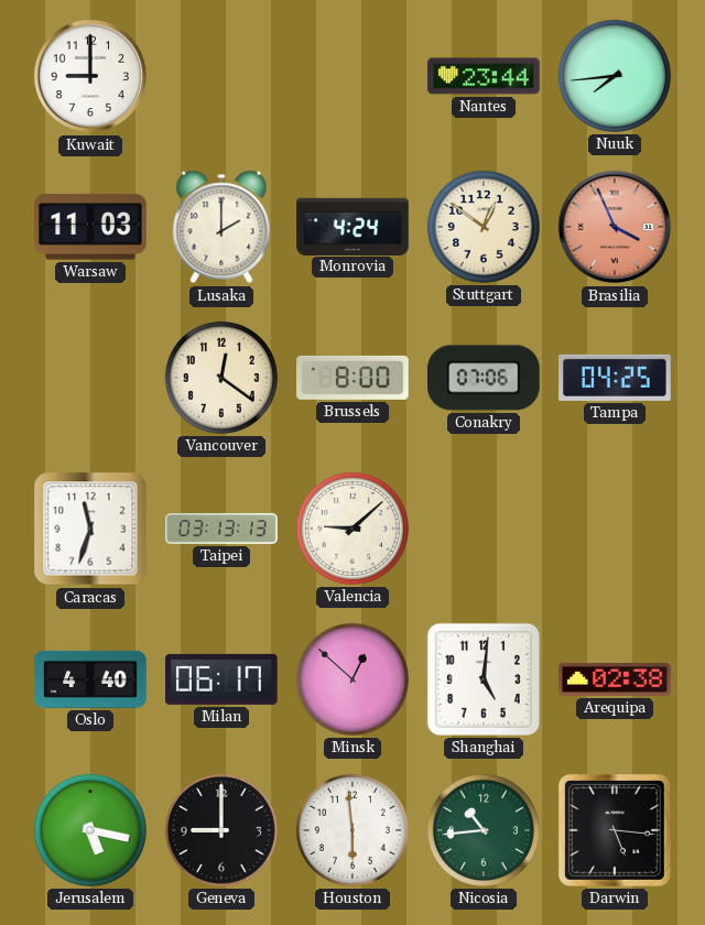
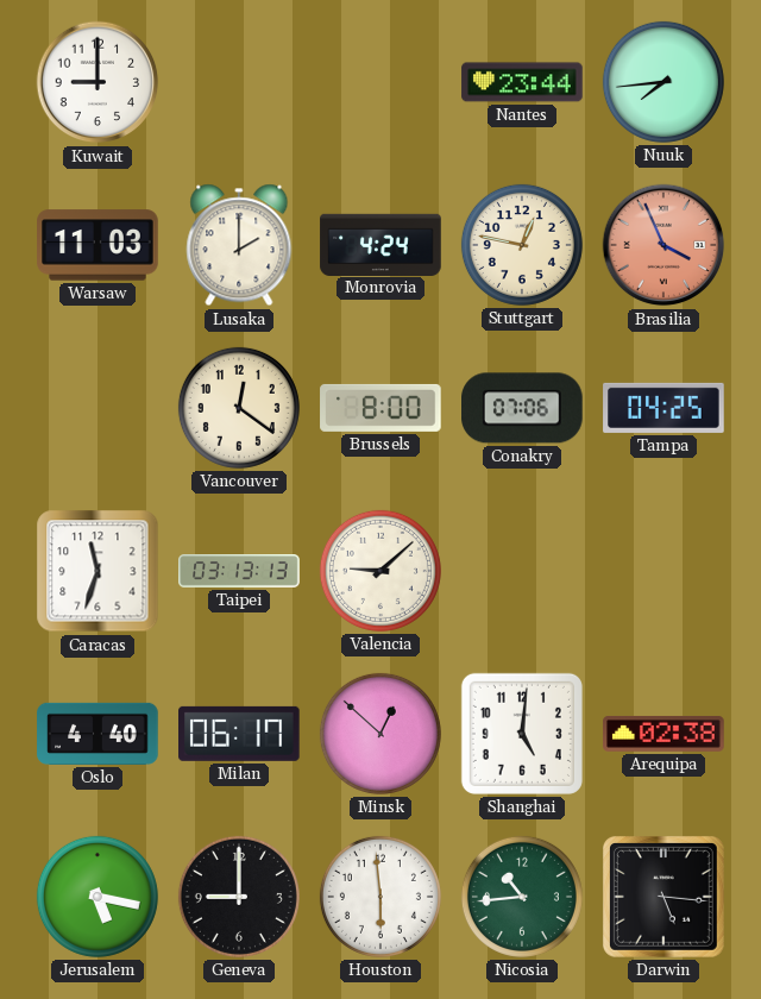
Stuttgart: 12:51 -> 12:47
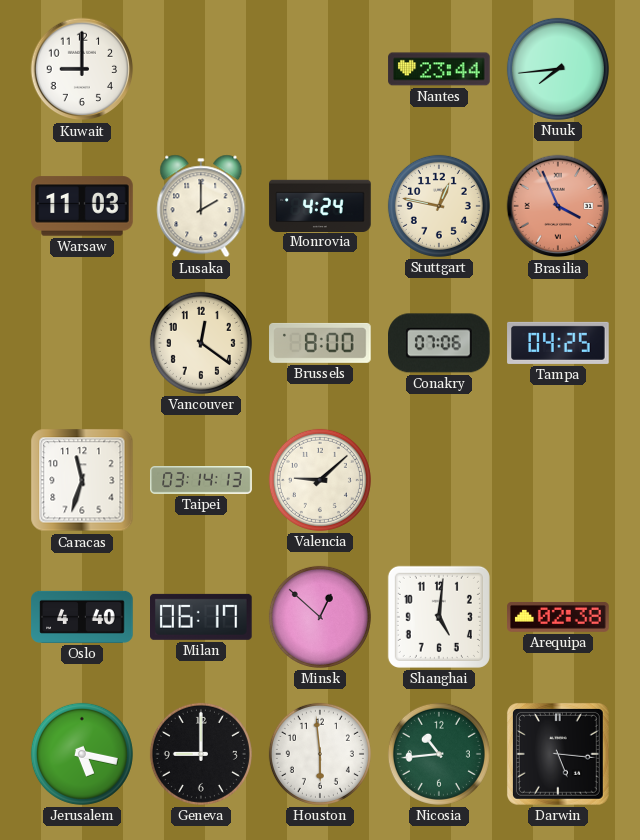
Taipei: 03:13 -> 03:14
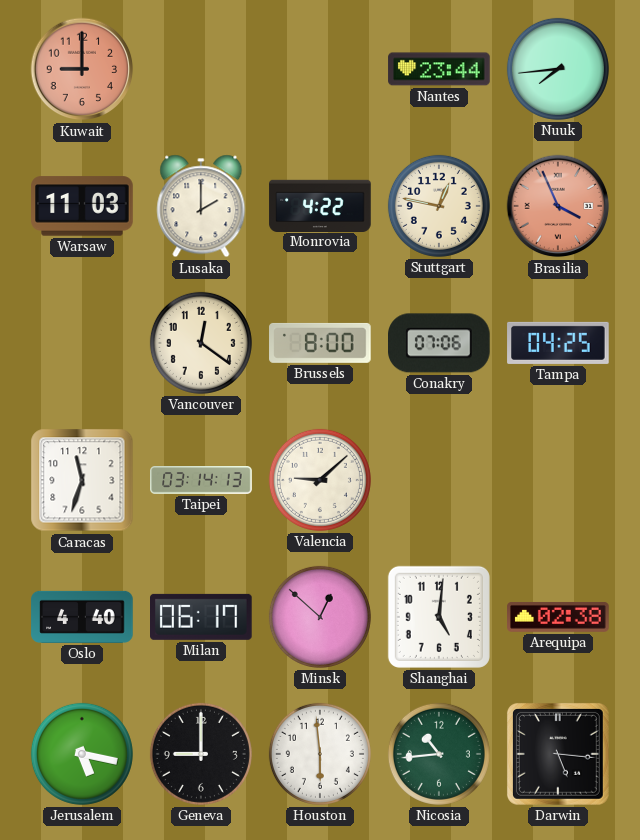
Kuwait dial: white -> salmon
Monrovia: 4:24 -> 4:22
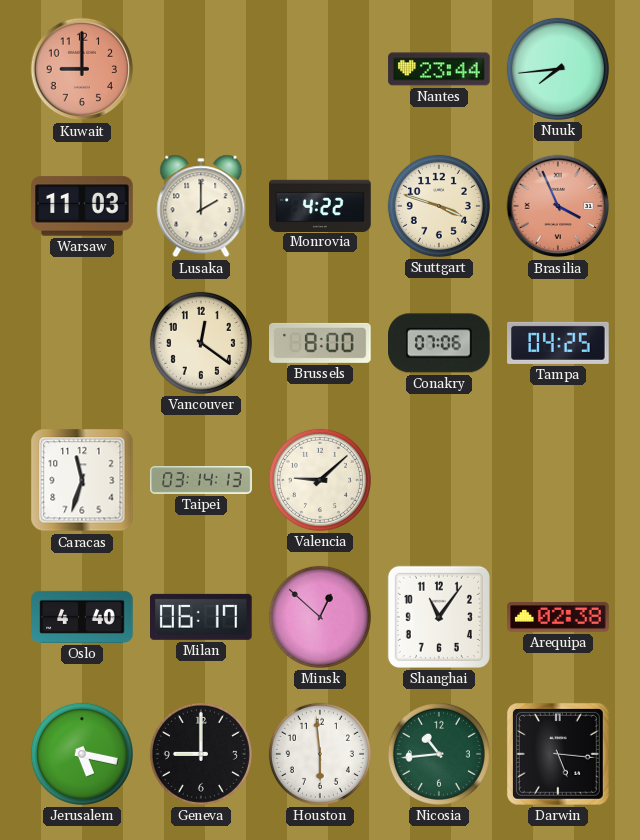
Stuttgart: 12:47 -> 3:48
Shanghai: 5:01 -> 11:06
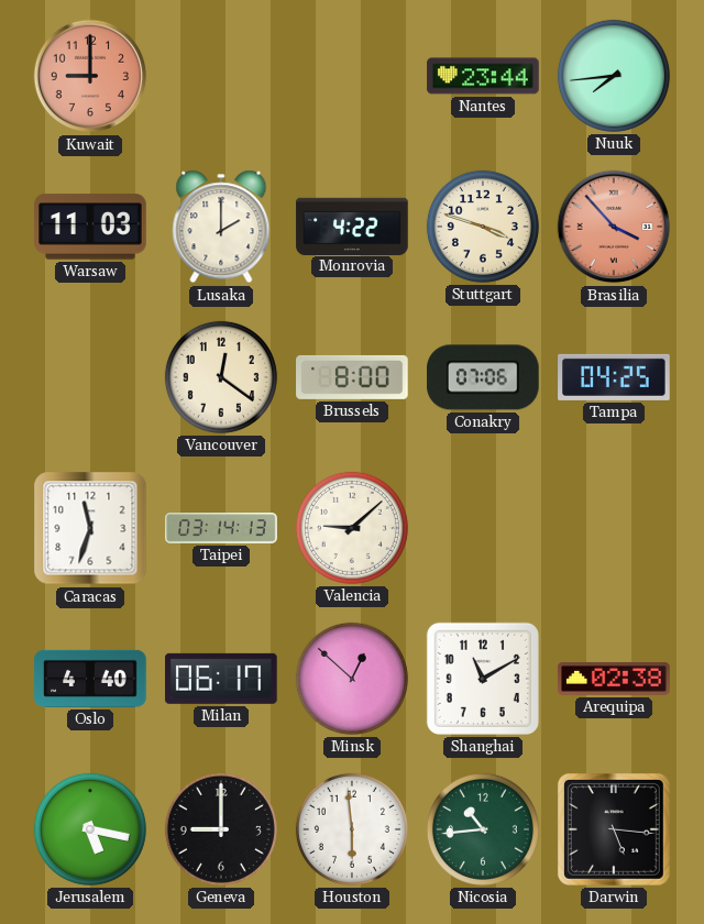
Brasilia: 3:56 -> 3:53
Shanghai: 11:06 -> 11:10
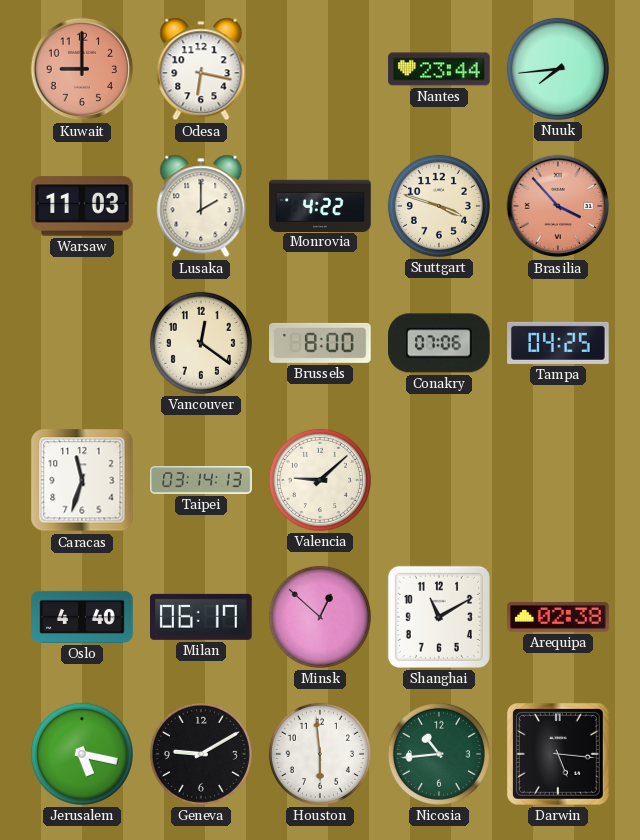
Odesa: none -> 6:17
Geneva: 9:00 -> 9:10
